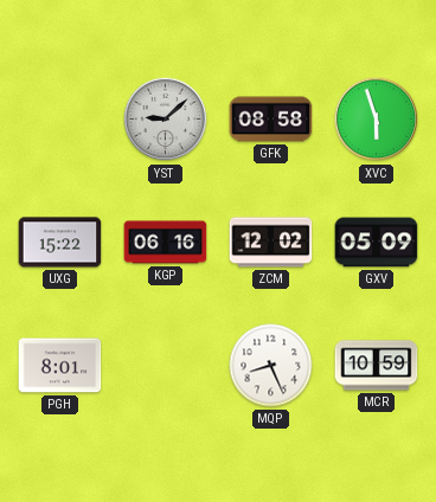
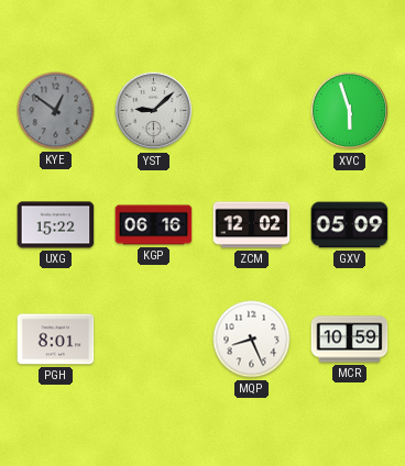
KYE: none -> 12:51
GFK: 08:58 -> none
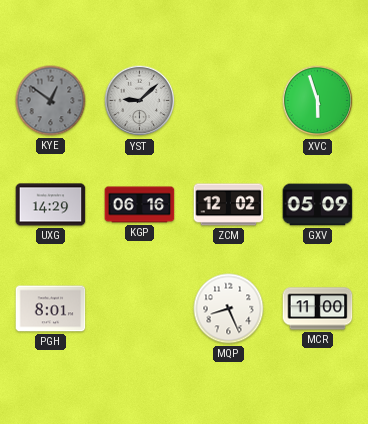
UXG: 15:22 -> 14:29
MCR: 10:59 -> 11:00
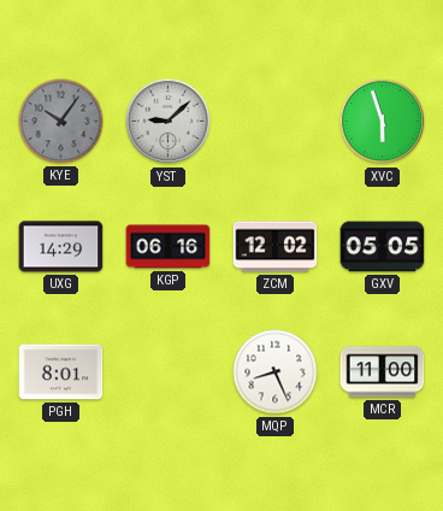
KYE: 12:51 -> 10:06
GXV: 05:09 -> 05:05
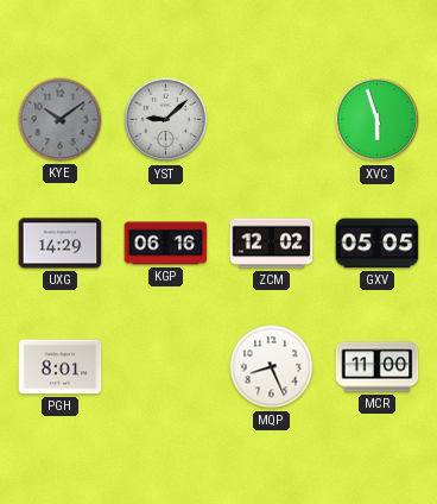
KYE: 10:06 -> 10:09
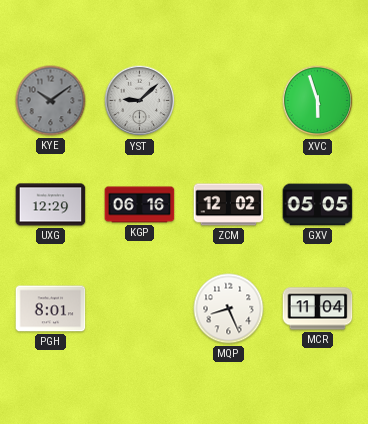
UXG: 14:29 -> 12:29
MCR: 11:00 -> 11:04
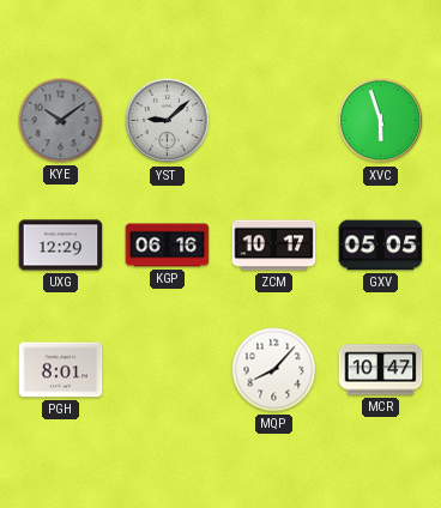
ZCM: 12:02 -> 10:17
MQP: 8:26 -> 8:07
MCR: 11:04 -> 10:47
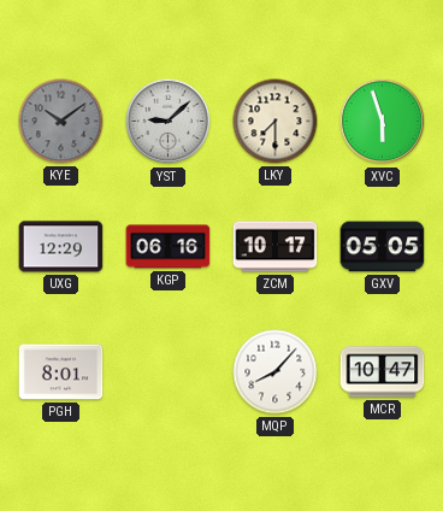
LKY: none -> 7:30
